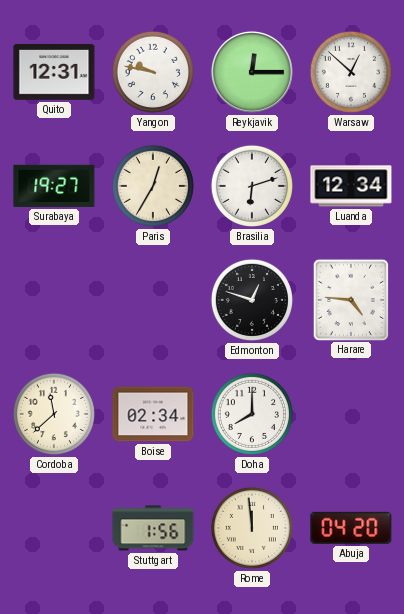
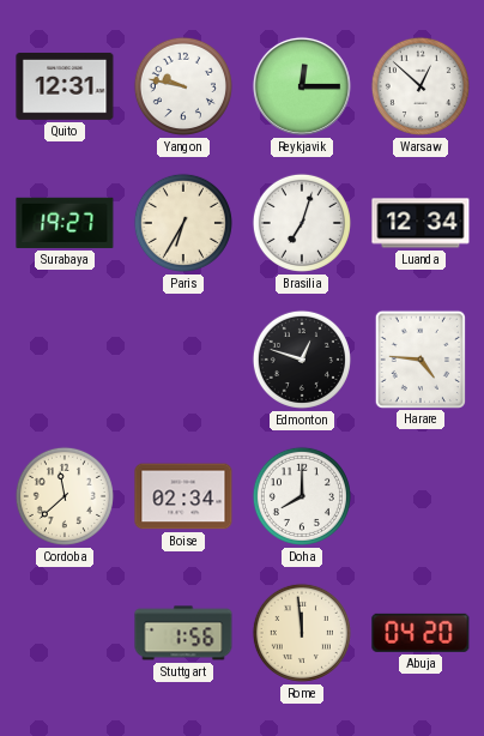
Paris: 12:35 -> 6:35
Brasilia: 6:12 -> 7:03
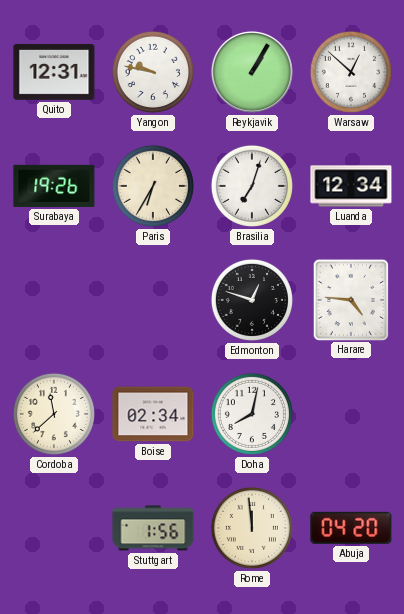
Reykjavik: 12:15 -> 1:05
Surabaya: 19:27 -> 19:26
Doha: 8:00 -> 8:02
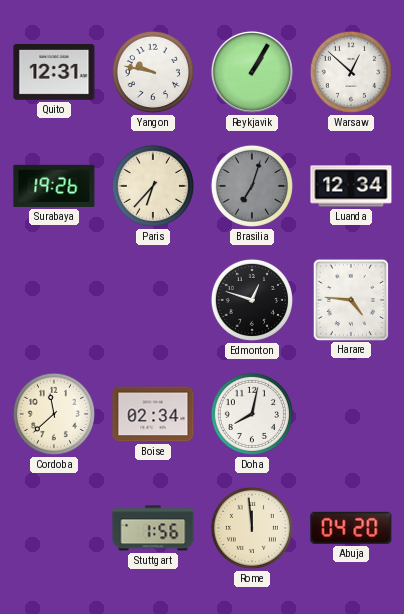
Paris: 6:35 -> 6:37
Brasilia dial: white -> grey
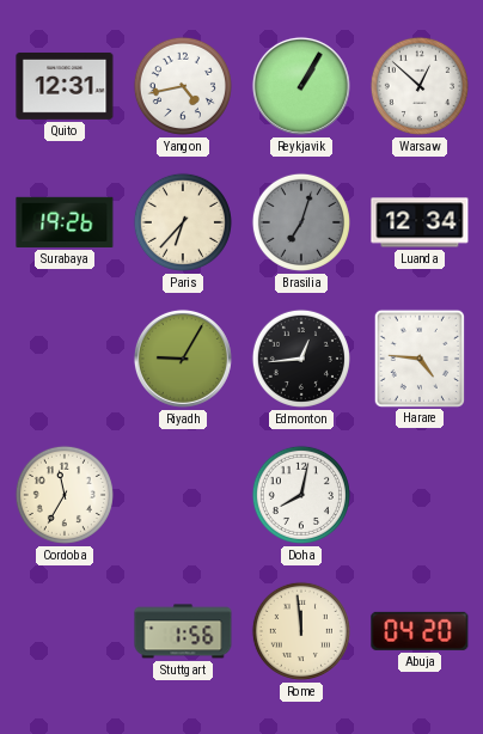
Yangon: 9:47 -> 4:43
Riyadh: none -> 9:05
Edmonton: 12:48 -> 12:44
Cordoba: 11:38 -> 11:35
Boise: 02:34 -> none
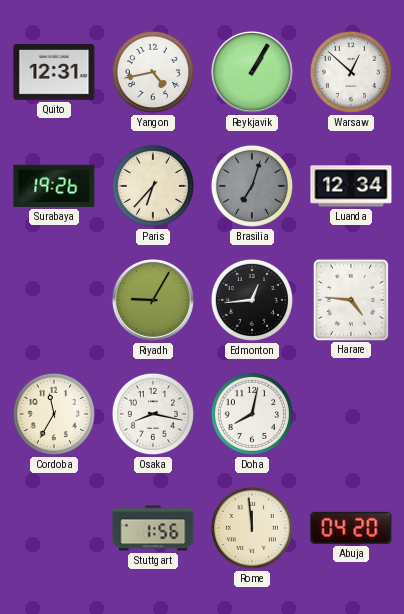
Osaka: none -> 8:17
